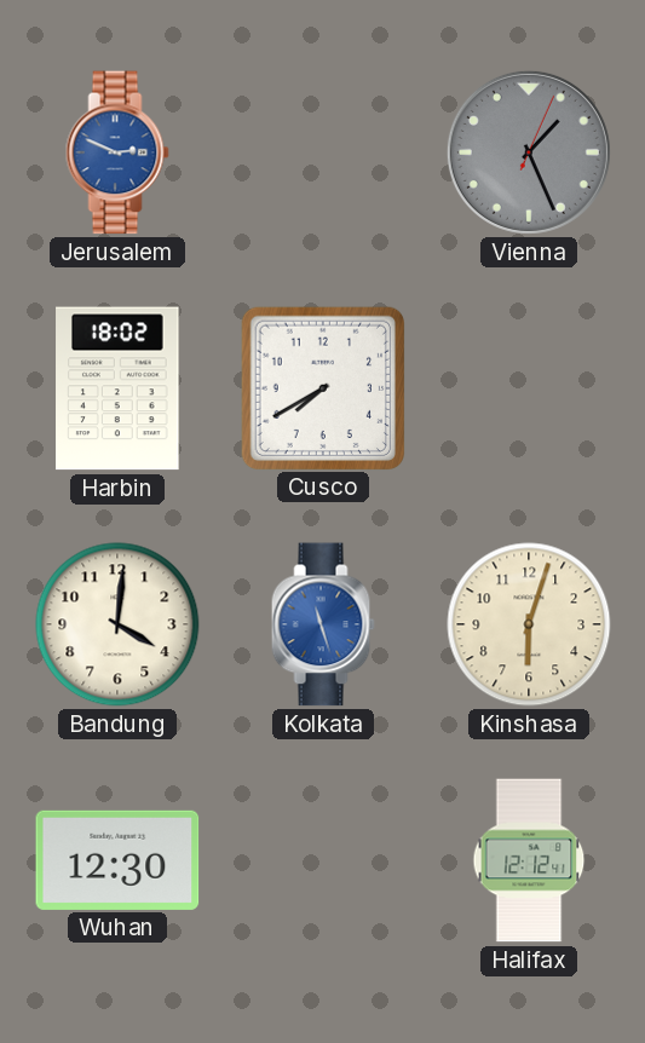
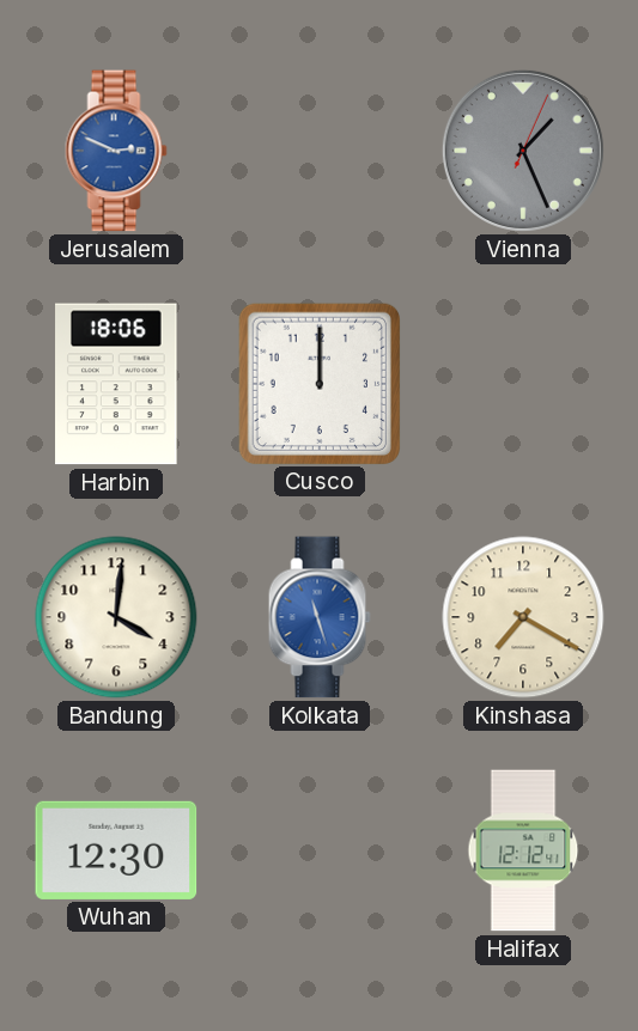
Harbin: 18:02 -> 18:06
Cusco: 7:40 -> 12:00
Kinshasa: 6:03 -> 7:20
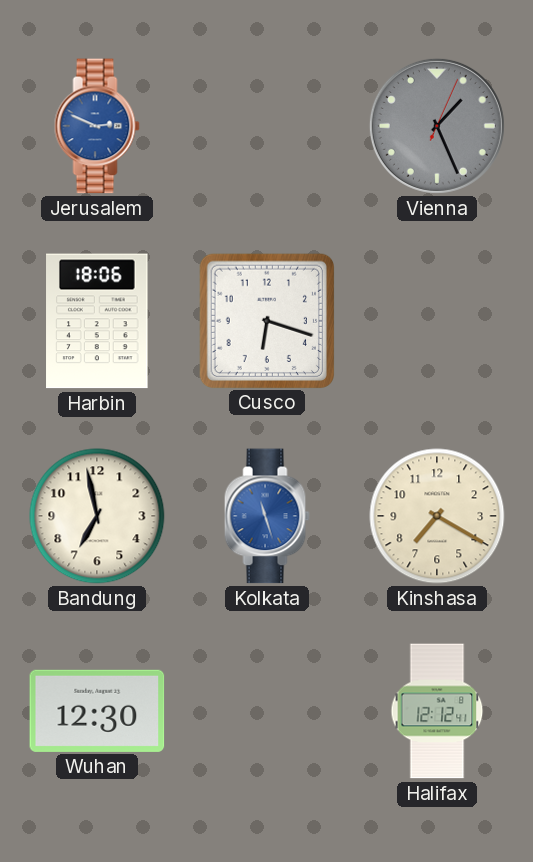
Cusco: 12:00 -> 6:18
Bandung: 4:01 -> 6:58
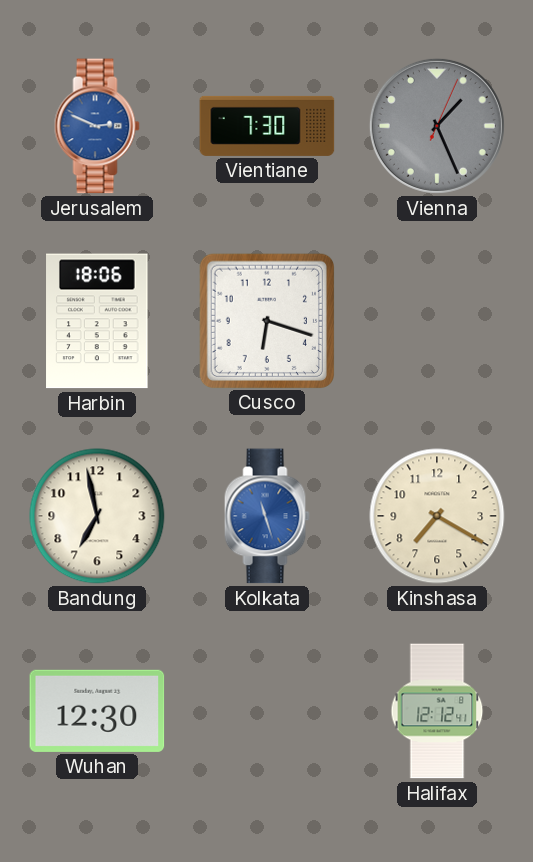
Vientiane: none -> 7:30
